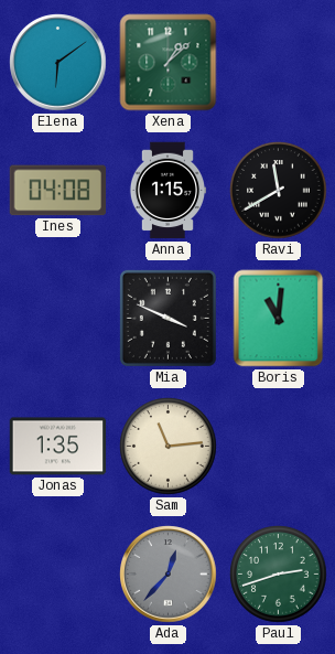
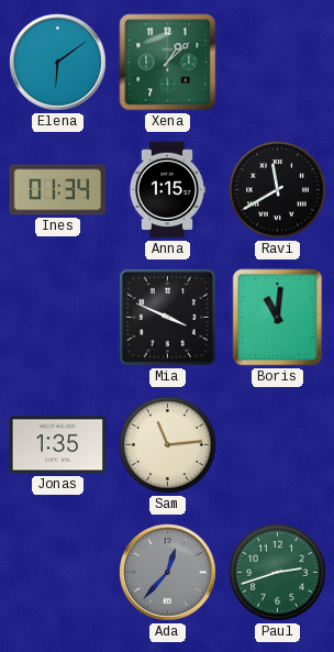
Ines: 04:08 -> 01:34
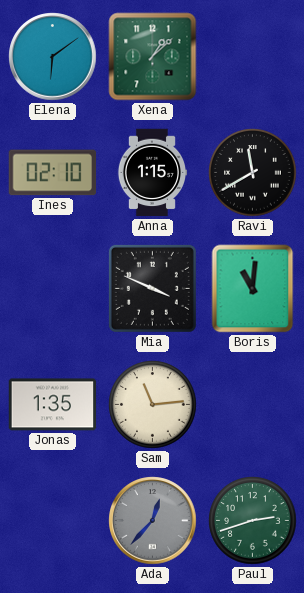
Ines: 01:34 -> 02:10
